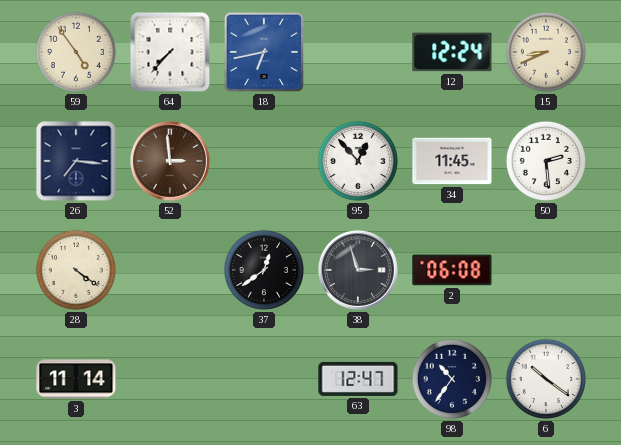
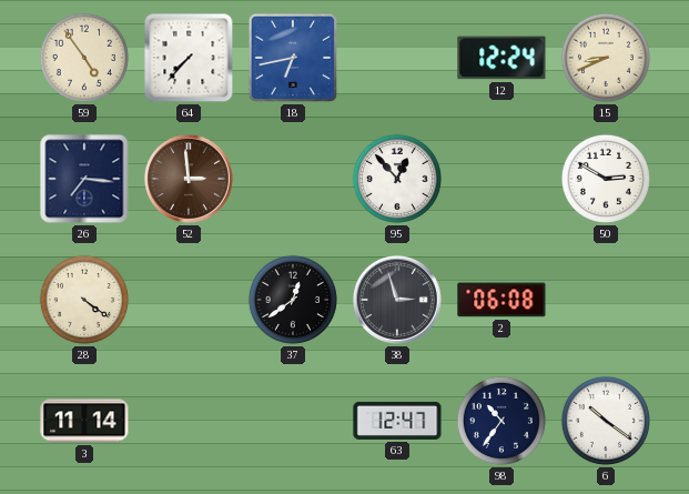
34: 11:45 -> none
50: 2:29 -> 2:50
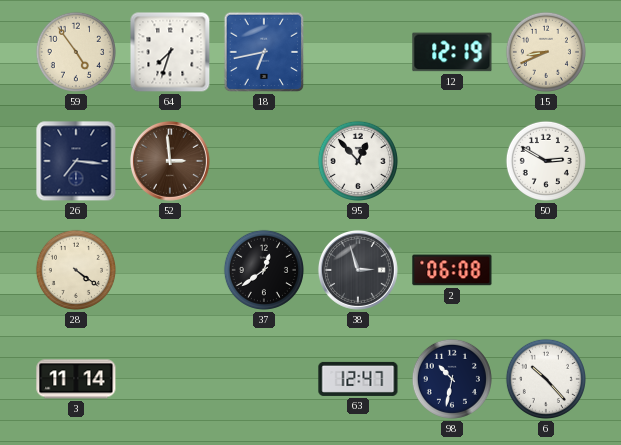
64: 7:37 -> 7:33
12: 12:24 -> 12:19
98: 10:36 -> 10:32
6: 10:21 -> 10:23
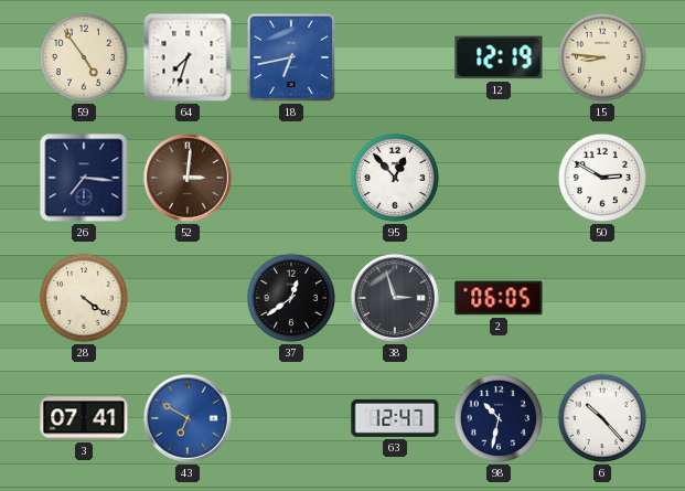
15: 8:41 -> 8:46
52: 2:59 -> 3:01
2: 06:08 -> 06:05
3: 11:14 -> 07:41
43: none -> 6:50
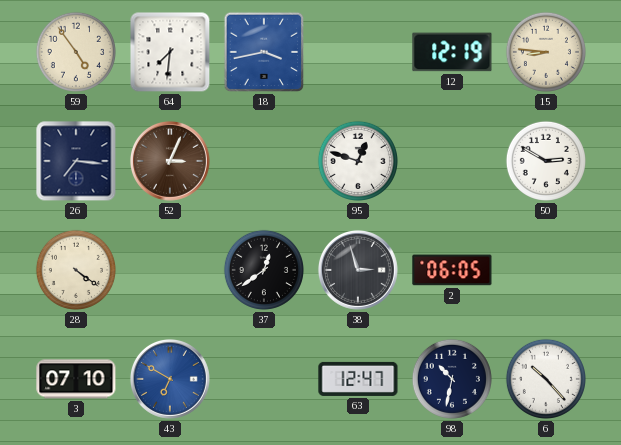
64: 7:33 -> 7:31
18: 6:43 -> 3:43
52: 3:01 -> 3:04
95: 12:53 -> 12:48
3: 07:41 -> 07:10
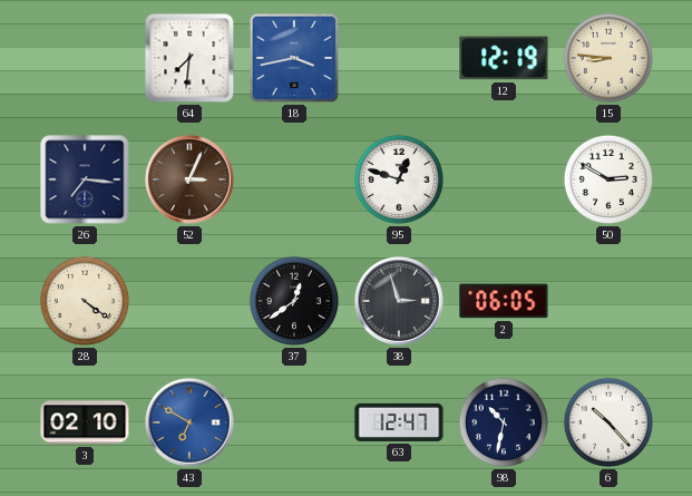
59: 4:54 -> none
3: 07:10 -> 02:10
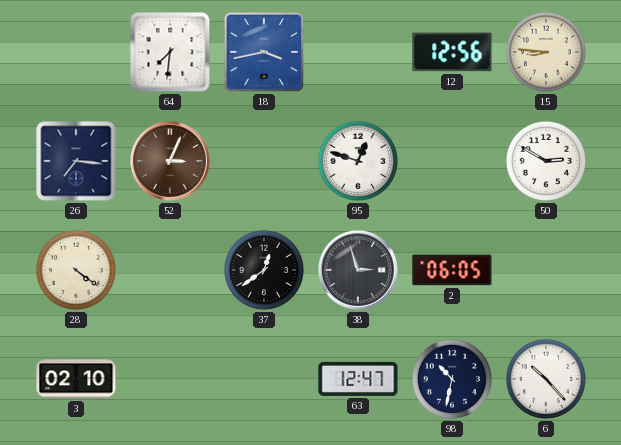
12: 12:19 -> 12:56
43: 6:50 -> none
